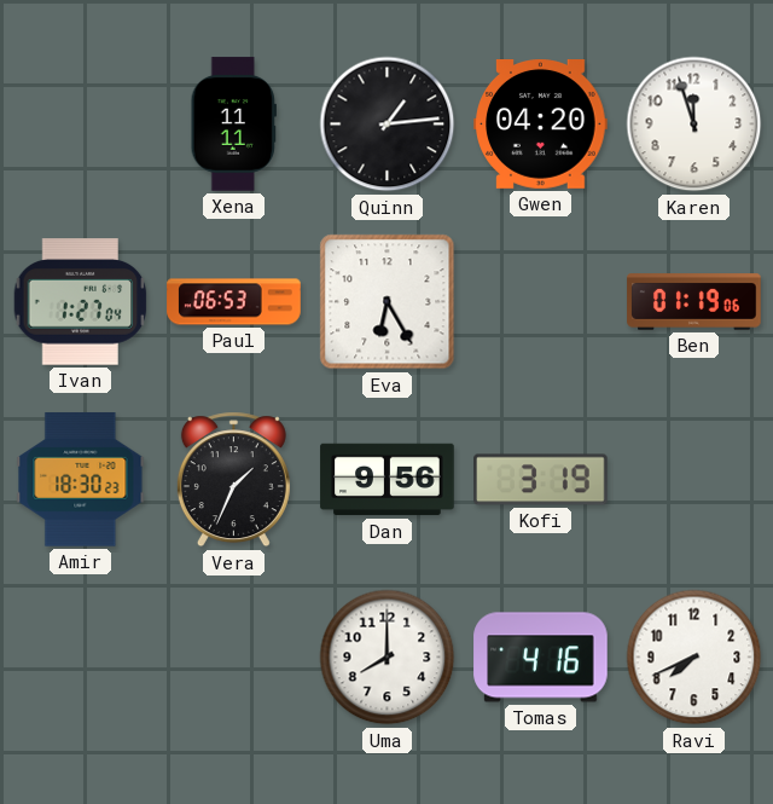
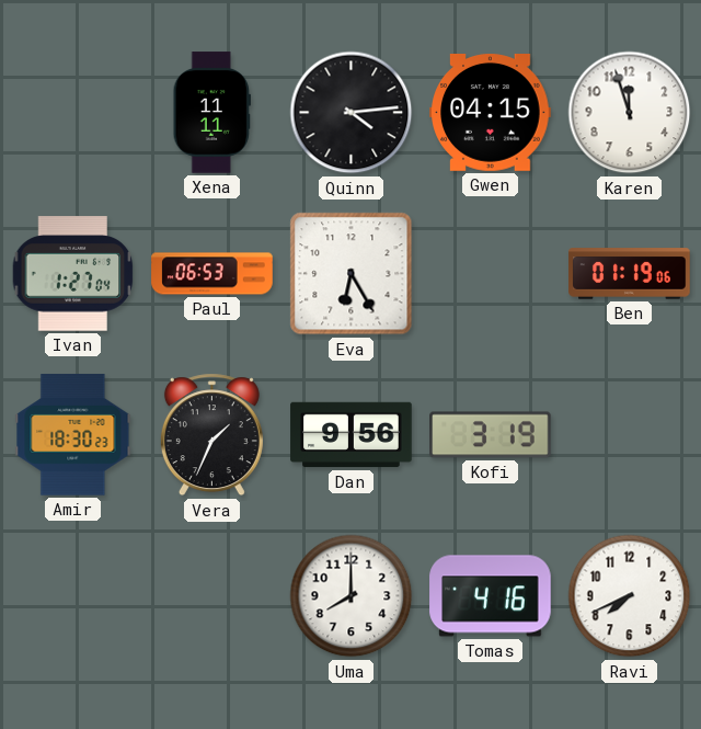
Quinn: 1:14 -> 4:14
Gwen: 04:20 -> 04:15
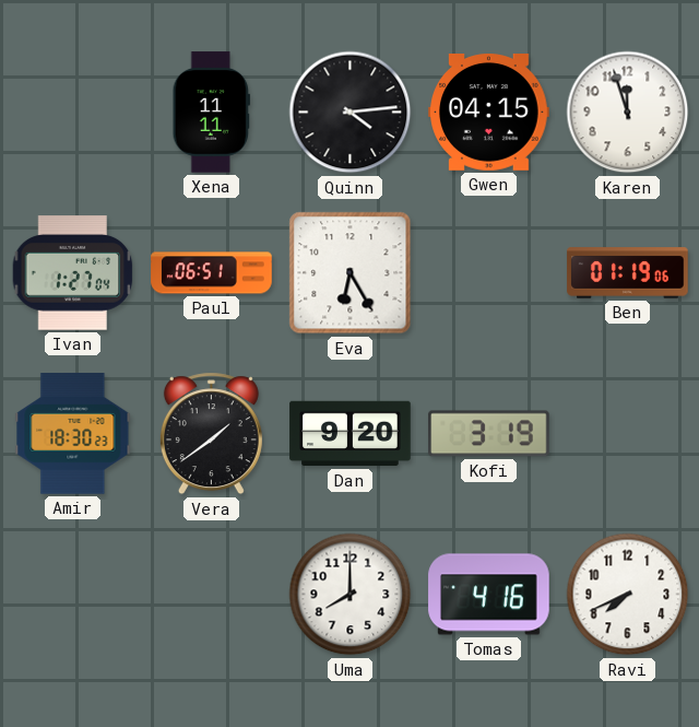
Paul: 06:53 -> 06:51
Vera: 1:34 -> 1:39
Dan: 9:56 -> 9:20
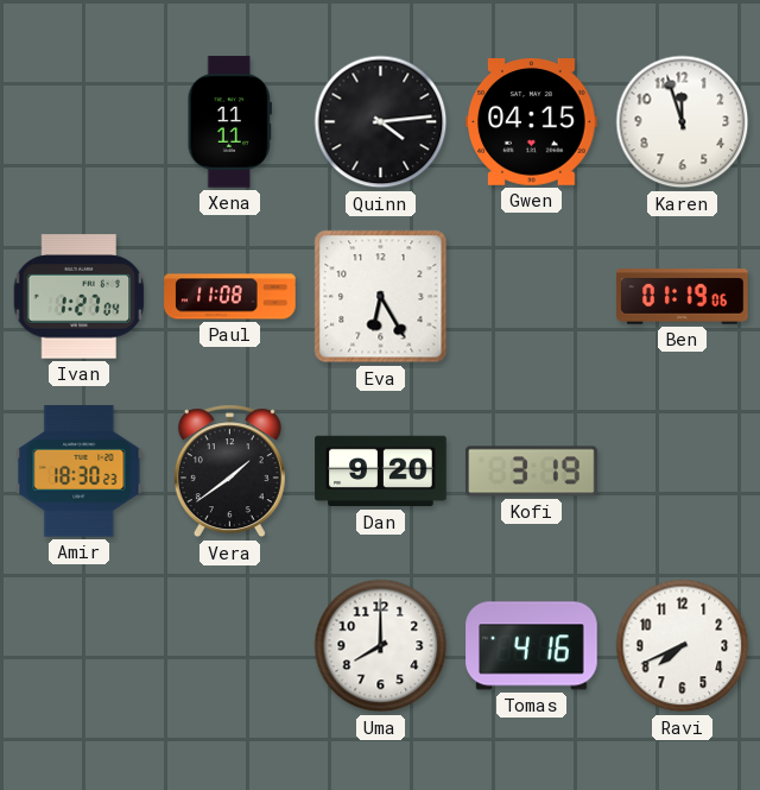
Paul: 06:51 -> 11:08
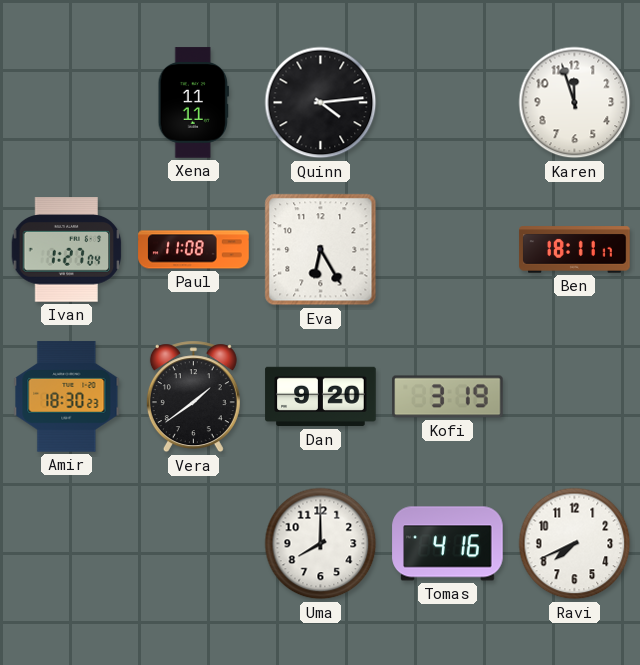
Gwen: 04:15 -> none
Ben: 01:19 -> 18:11
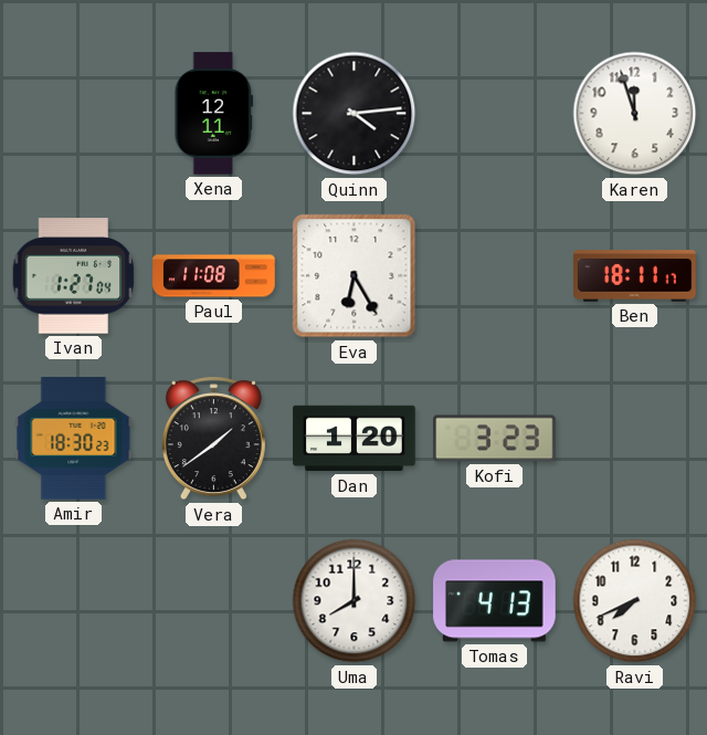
Xena: 11:11 -> 12:11
Dan: 9:20 -> 1:20
Kofi: 3:19 -> 3:23
Tomas: 4:16 -> 4:13
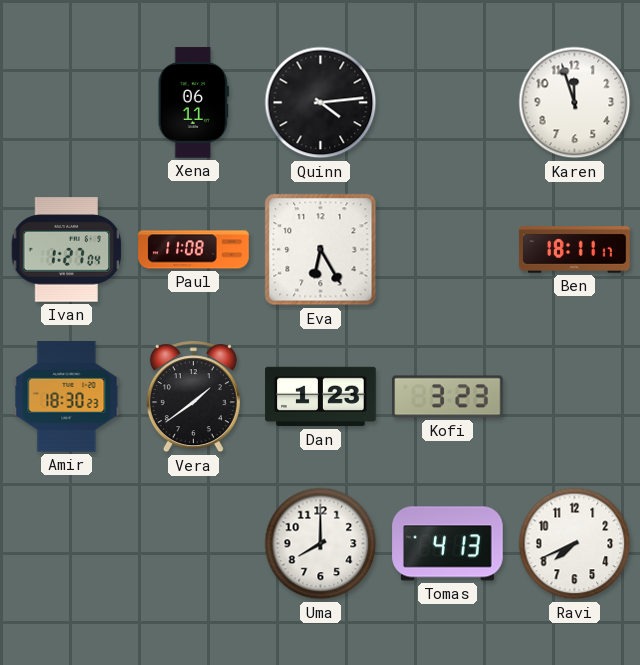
Xena: 12:11 -> 06:11
Dan: 1:20 -> 1:23
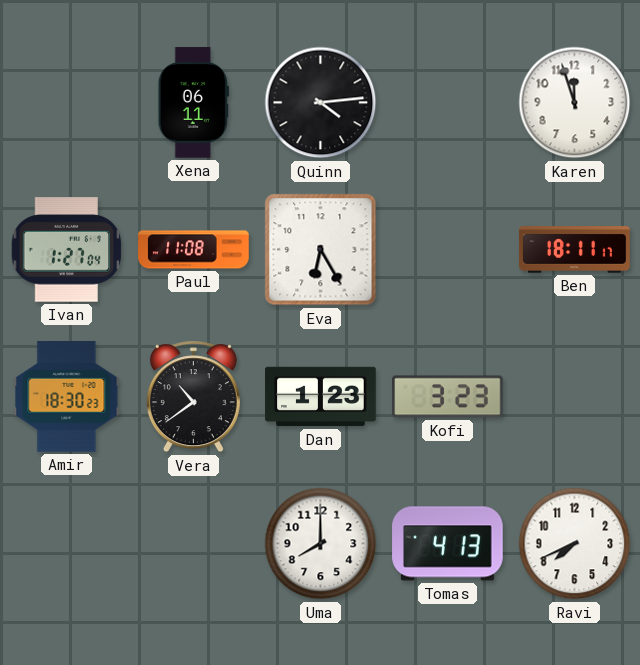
Vera: 1:39 -> 10:39
